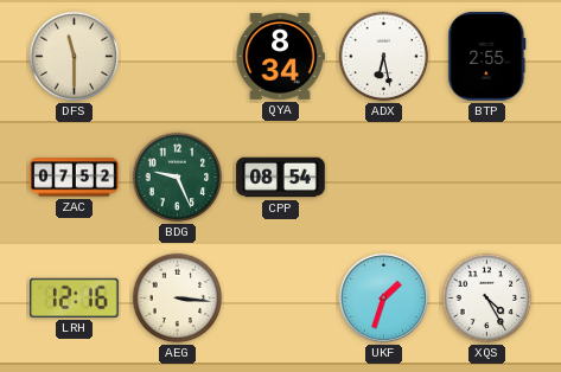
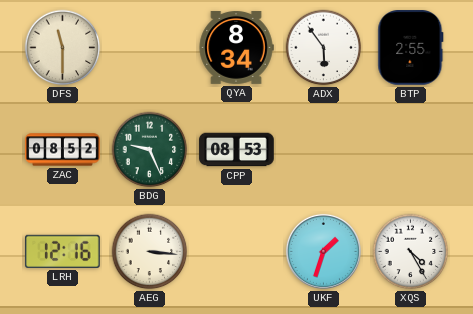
ADX: 6:28 -> 5:54
ZAC: 07:52 -> 08:52
CPP: 08:54 -> 08:53
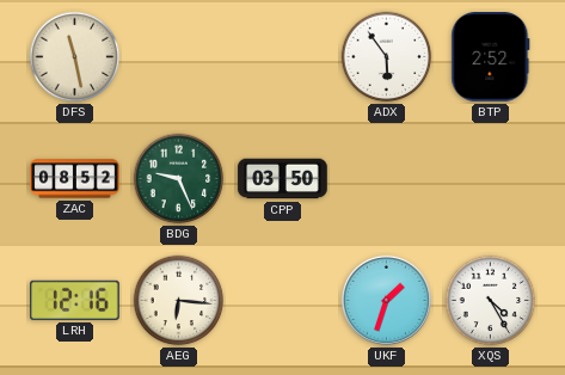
DFS: 11:30 -> 11:28
QYA: 8:34 -> none
BTP: 2:55 -> 2:52
CPP: 08:53 -> 03:50
AEG: 3:16 -> 6:16
